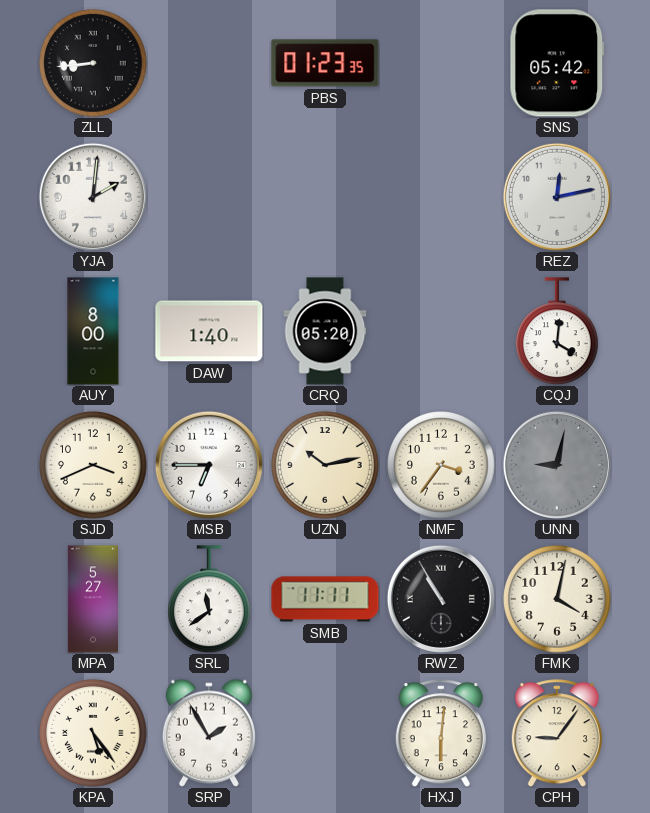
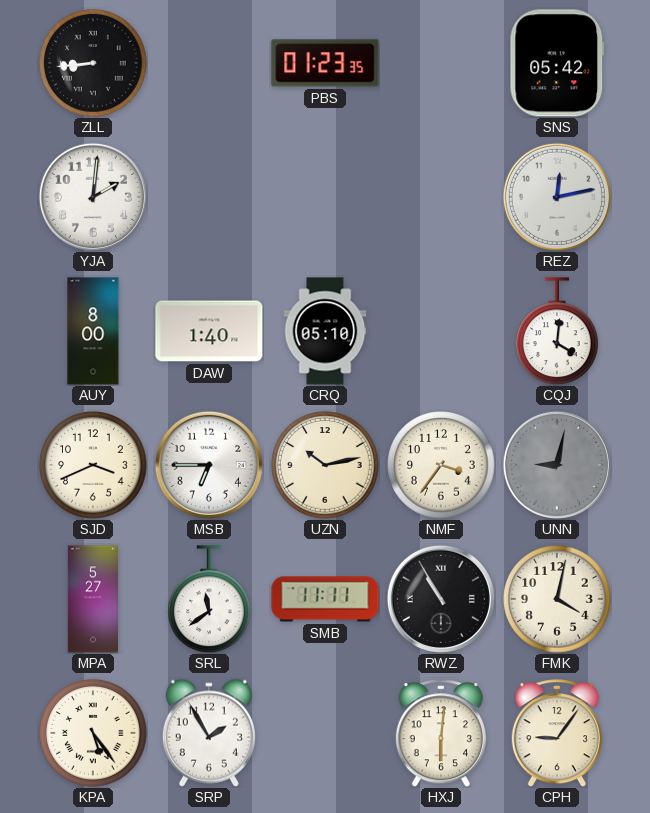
CRQ: 05:20 -> 05:10
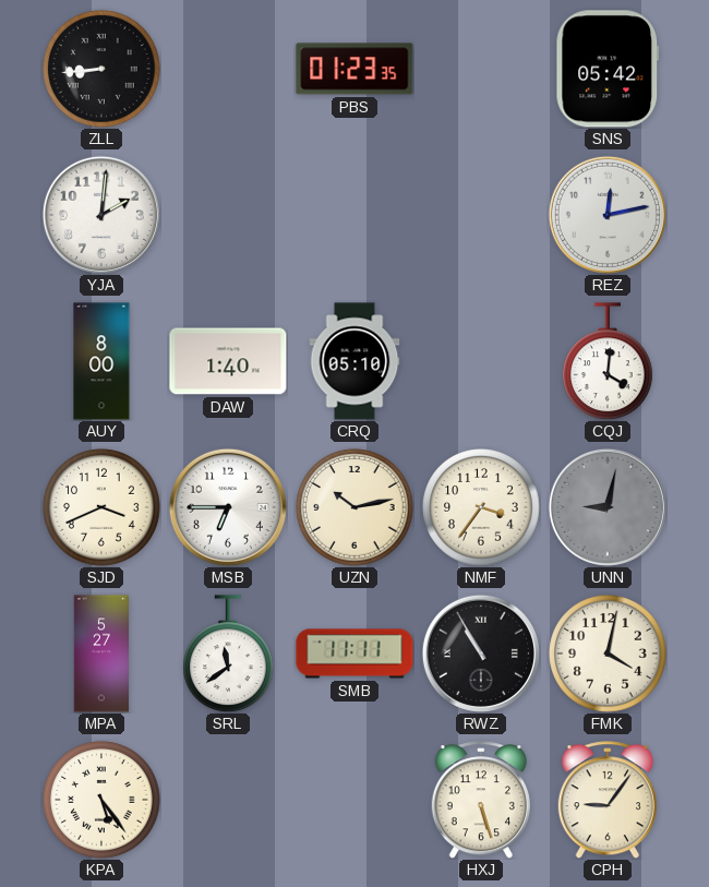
SRP: 1:55 -> none
HXJ: 6:01 -> 5:27
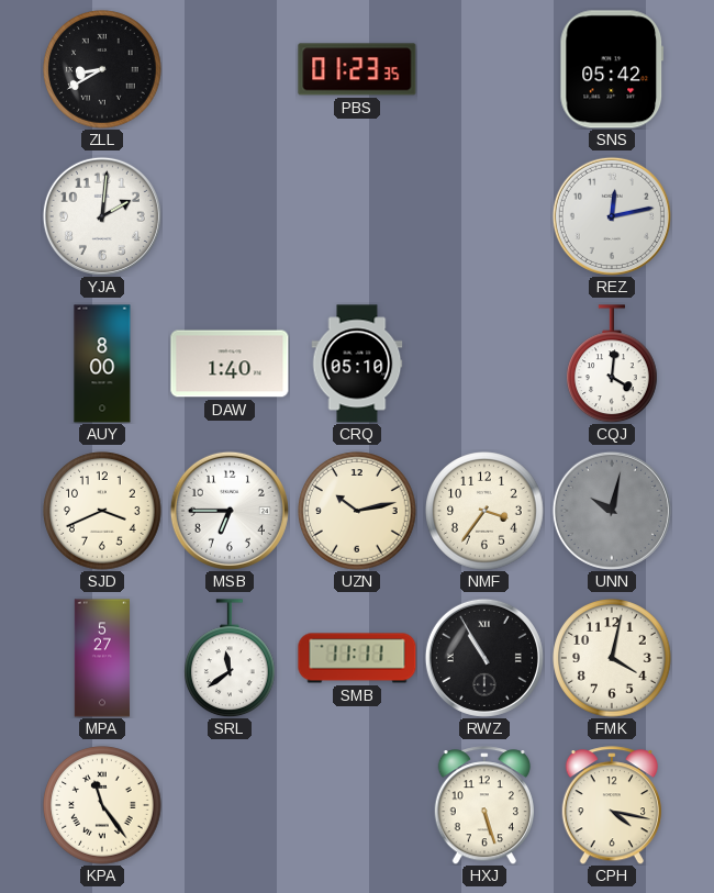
ZLL: 8:44 -> 8:40
UNN: 9:02 -> 10:02
KPA: 5:24 -> 11:24
CPH: 9:06 -> 4:17
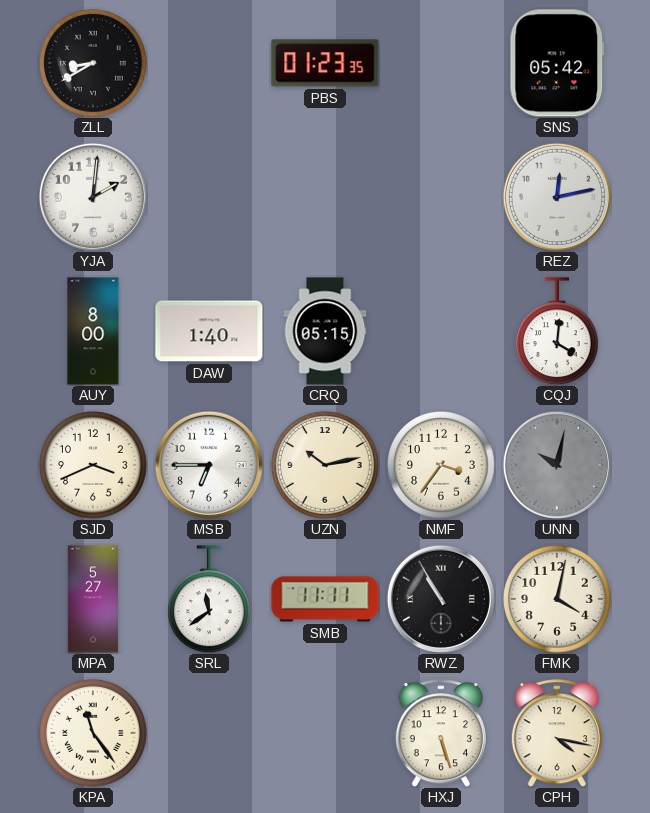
CRQ: 05:10 -> 05:15
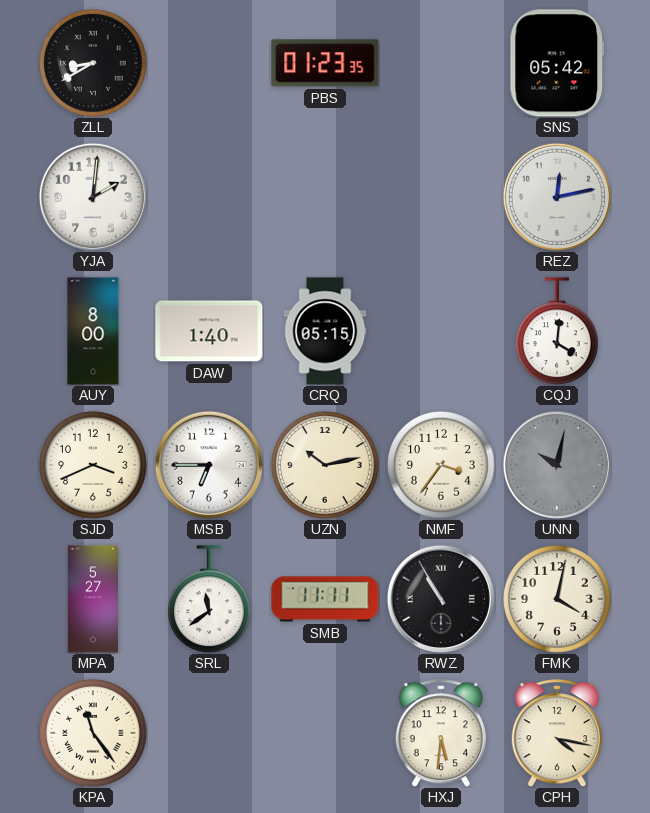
HXJ: 5:27 -> 5:31
